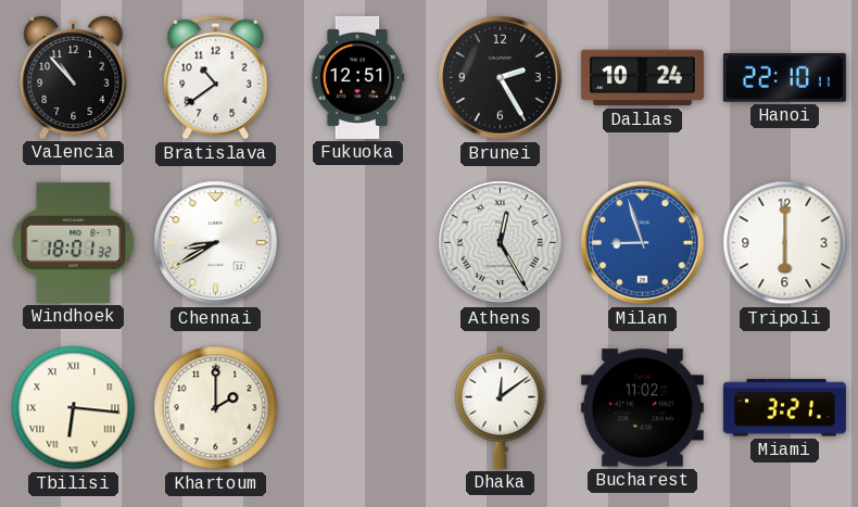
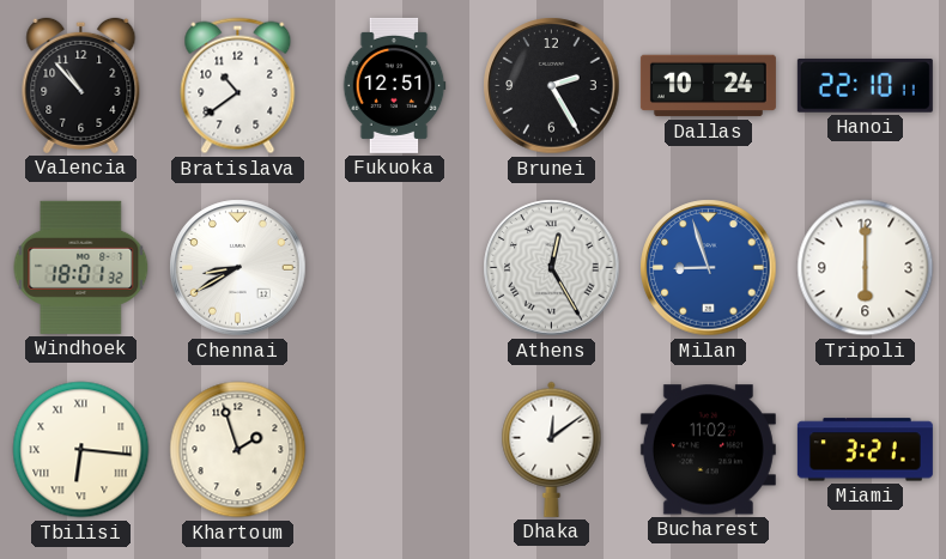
Khartoum: 2:00 -> 1:57
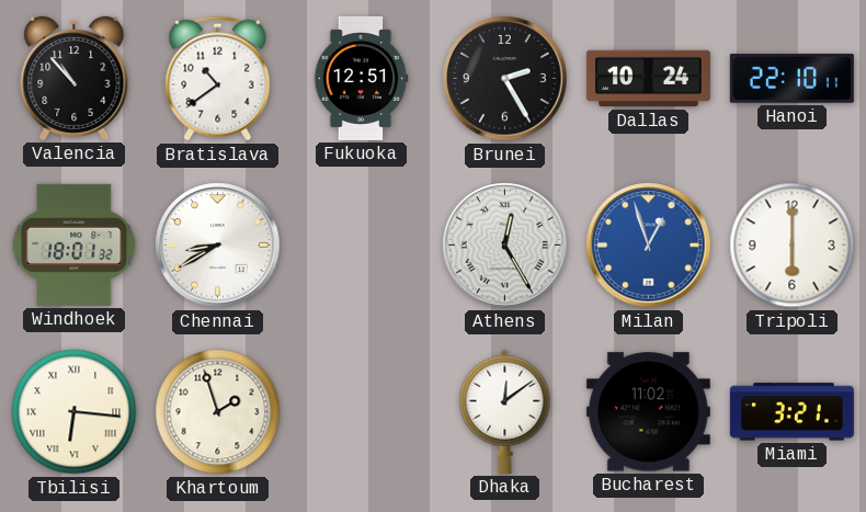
Milan: 8:57 -> 12:57
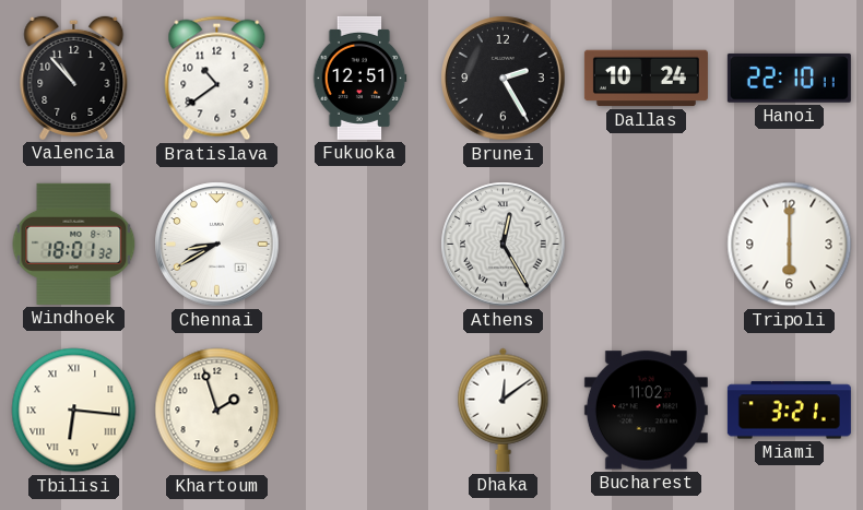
Milan: 12:57 -> none
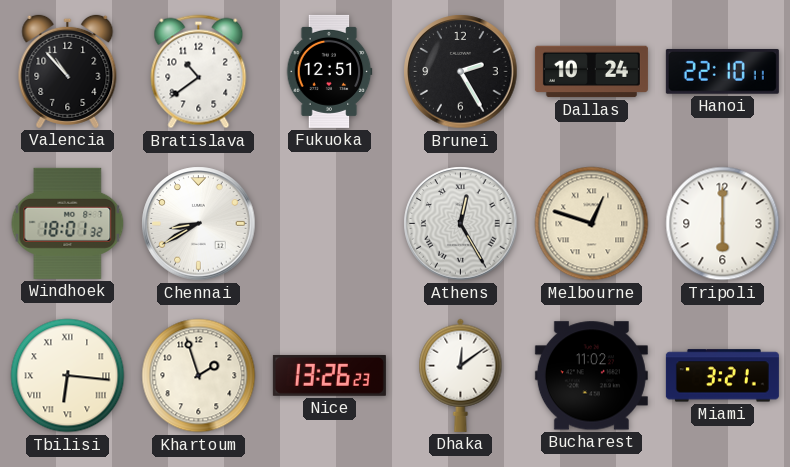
Melbourne: none -> 12:48
Nice: none -> 13:26
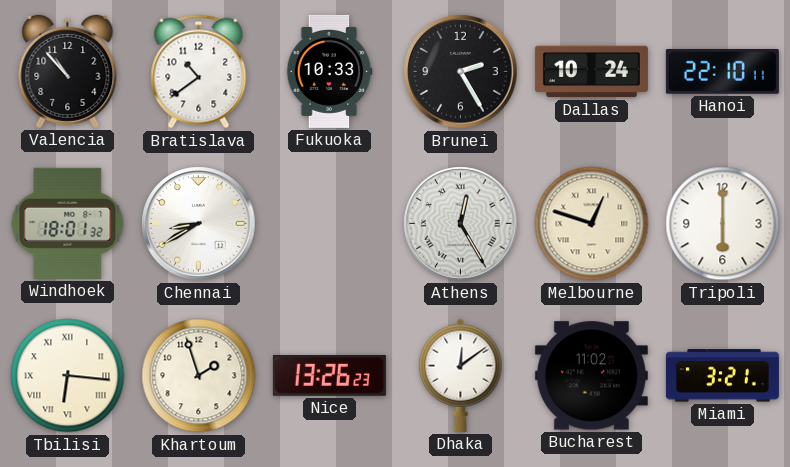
Fukuoka: 12:51 -> 10:33
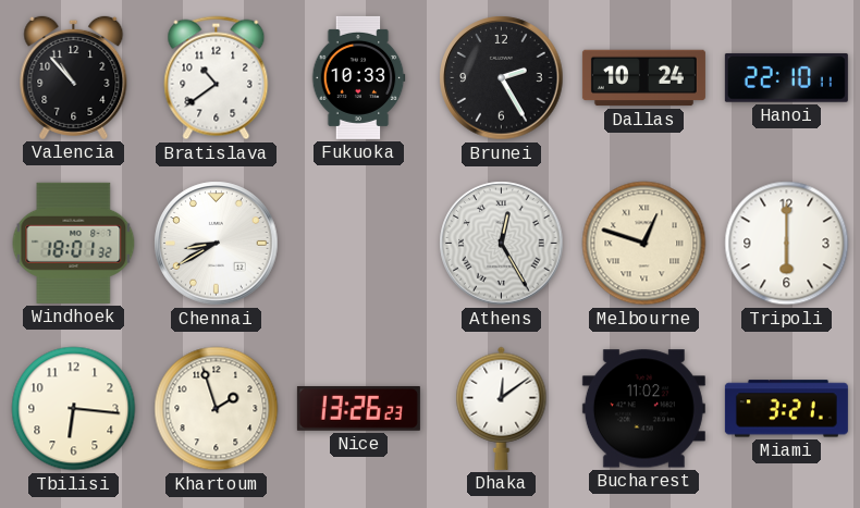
Tbilisi numerals: Roman -> Arabic
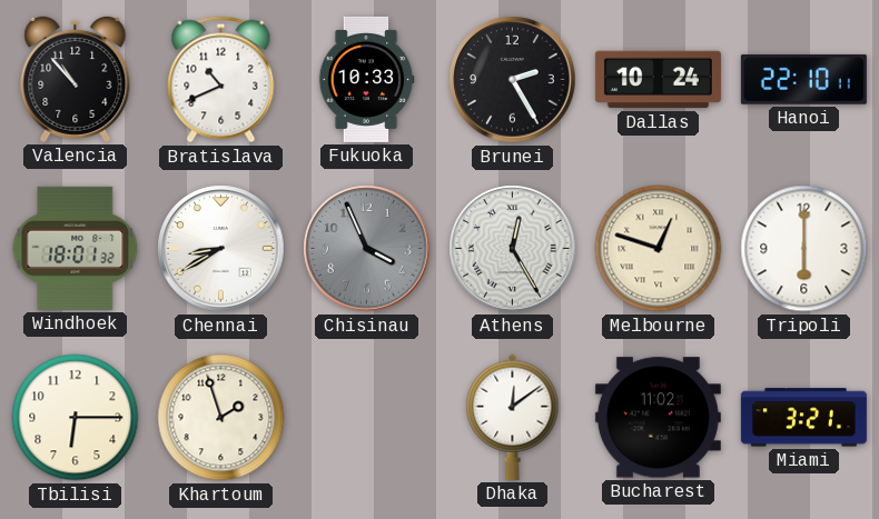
Bratislava: 10:39 -> 10:41
Chisinau: none -> 3:56
Tbilisi: 6:16 -> 6:15
Nice: 13:26 -> none
